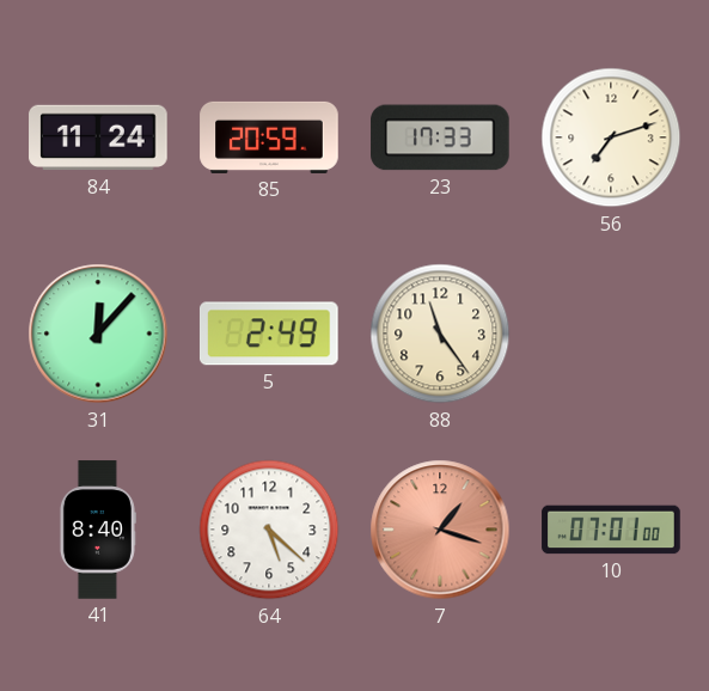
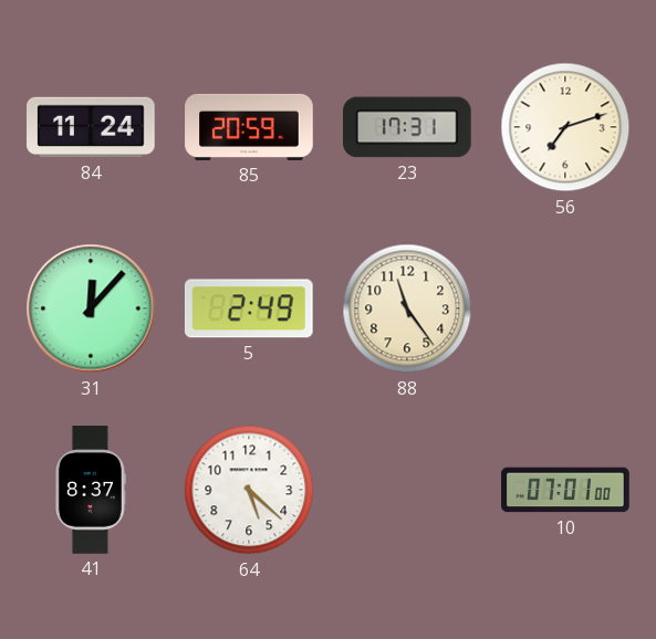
23: 17:33 -> 17:31
41: 8:40 -> 8:37
7: 1:18 -> none
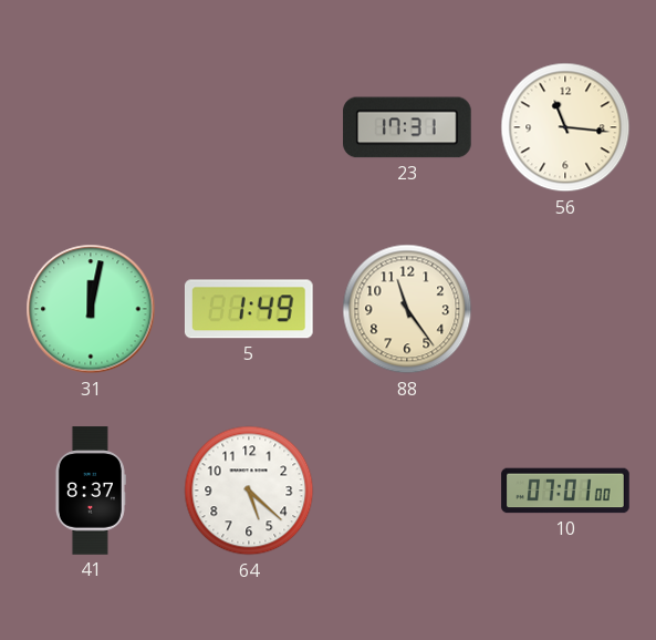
84: 11:24 -> none
85: 20:59 -> none
56: 7:12 -> 11:16
31: 12:07 -> 12:02
5: 2:49 -> 1:49
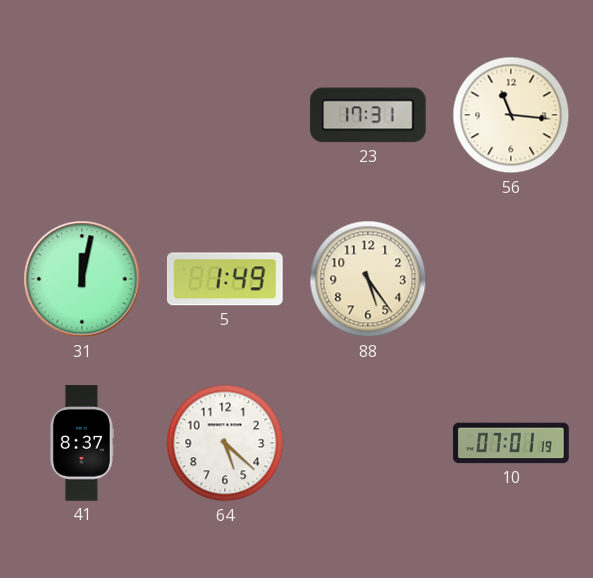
88: 11:24 -> 5:24
10: 07:01:00 -> 07:01:19
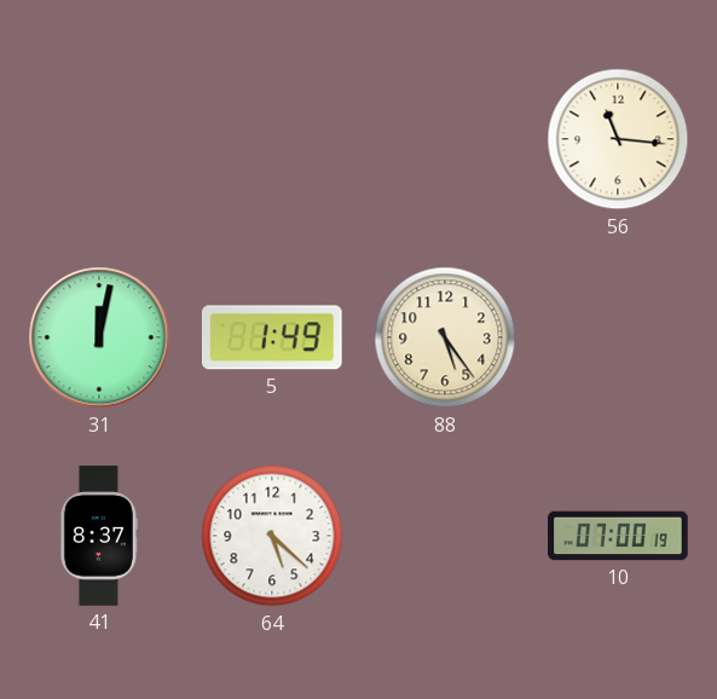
23: 17:31 -> none
10: 07:01 -> 07:00
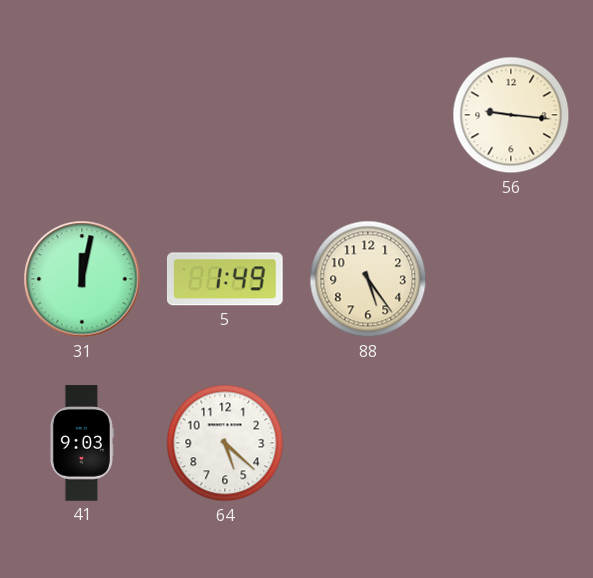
56: 11:16 -> 9:16
41: 8:37 -> 9:03
10: 07:00 -> none
